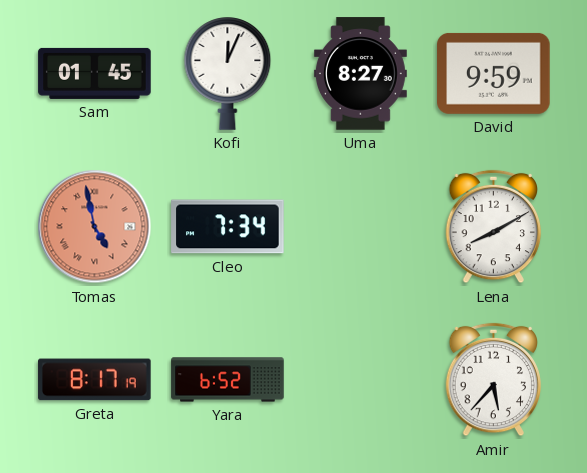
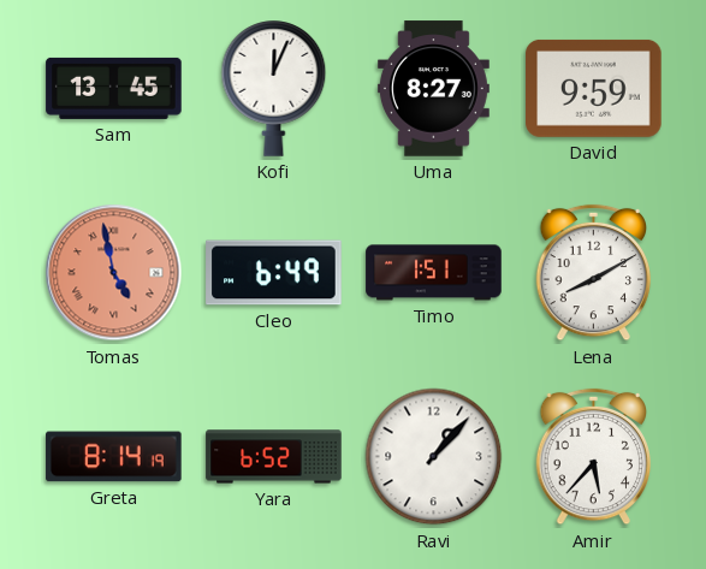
Sam: 01:45 -> 13:45
Cleo: 7:34 -> 6:49
Timo: none -> 1:51
Greta: 8:17 -> 8:14
Ravi: none -> 1:07
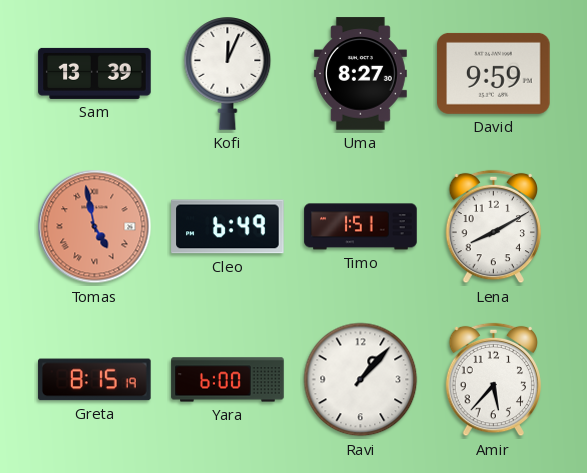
Sam: 13:45 -> 13:39
Greta: 8:14 -> 8:15
Yara: 6:52 -> 6:00
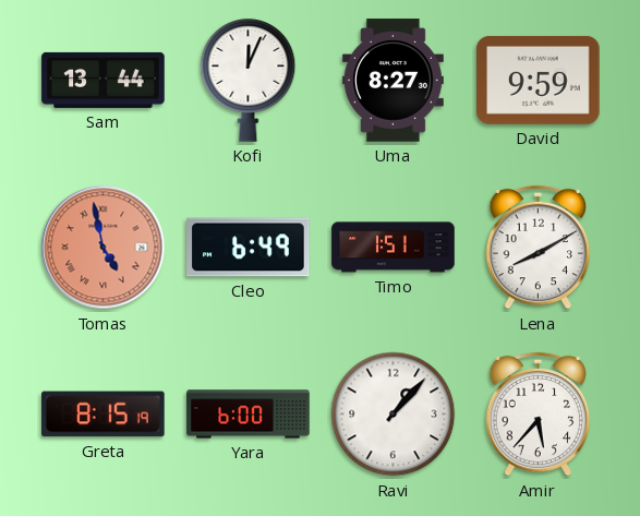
Sam: 13:39 -> 13:44
